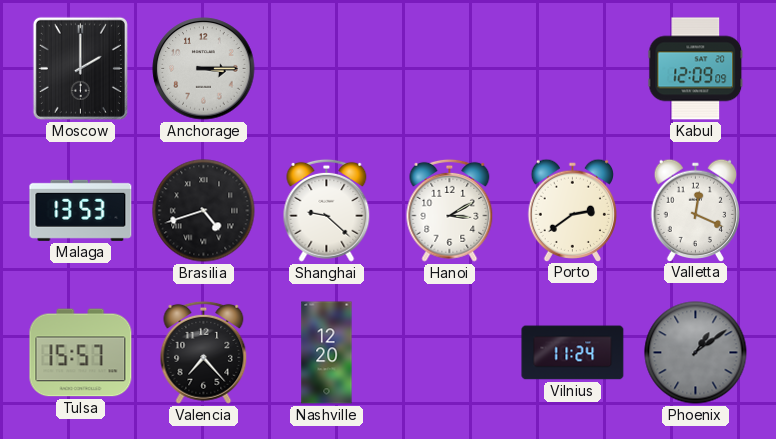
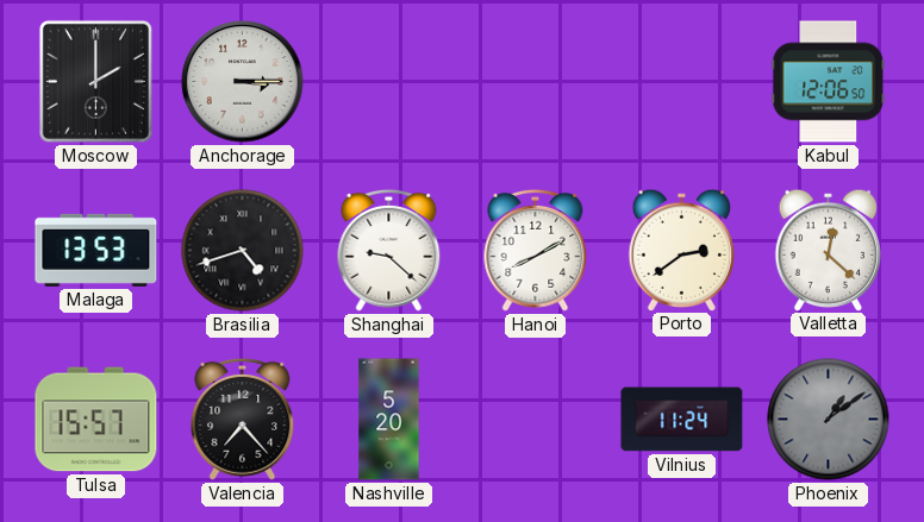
Kabul: 12:09 -> 12:06
Hanoi: 3:10 -> 8:10
Valletta: 12:19 -> 12:22
Nashville: 12:20 -> 5:20
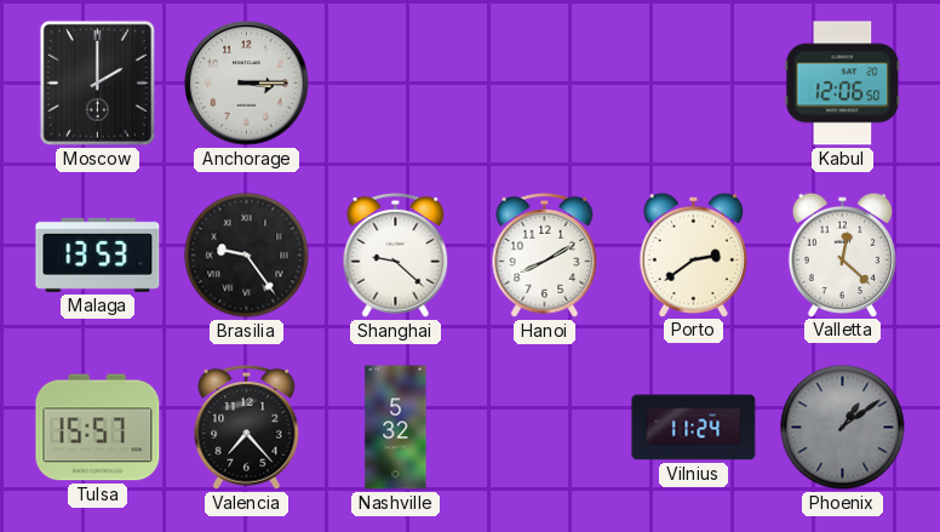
Brasilia: 4:42 -> 9:24
Nashville: 5:20 -> 5:32
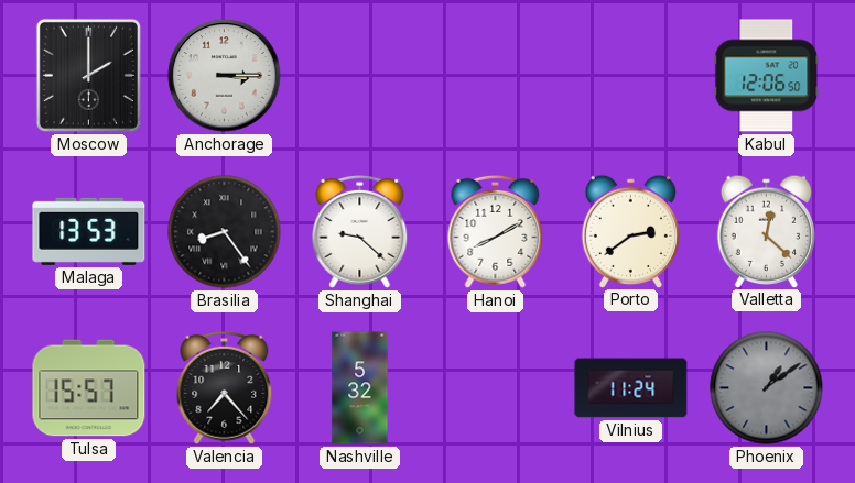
Brasilia: 9:24 -> 8:24
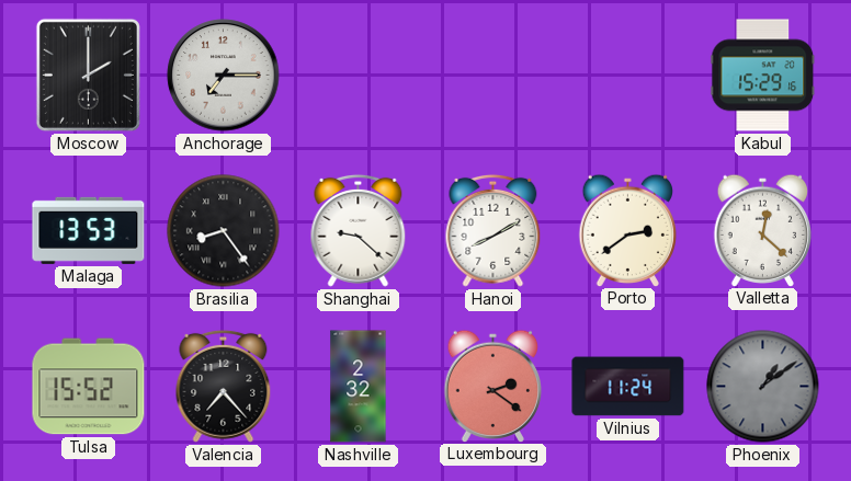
Anchorage: 3:15 -> 7:15
Kabul: 12:06 -> 15:29
Tulsa: 15:57 -> 15:52
Nashville: 5:32 -> 2:32
Luxembourg: none -> 2:21
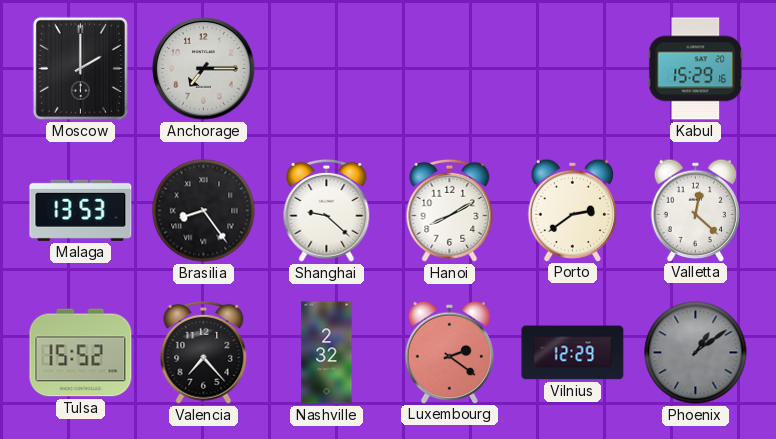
Vilnius: 11:24 -> 12:29
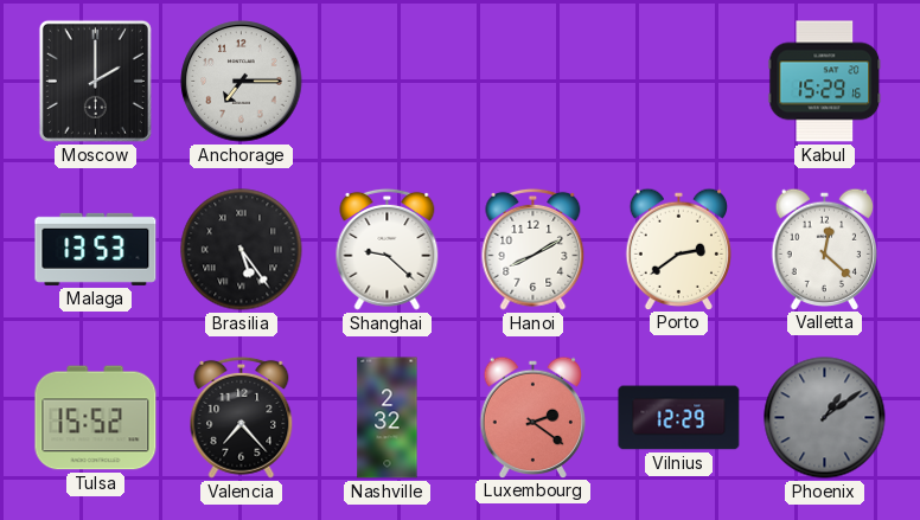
Brasilia: 8:24 -> 5:24
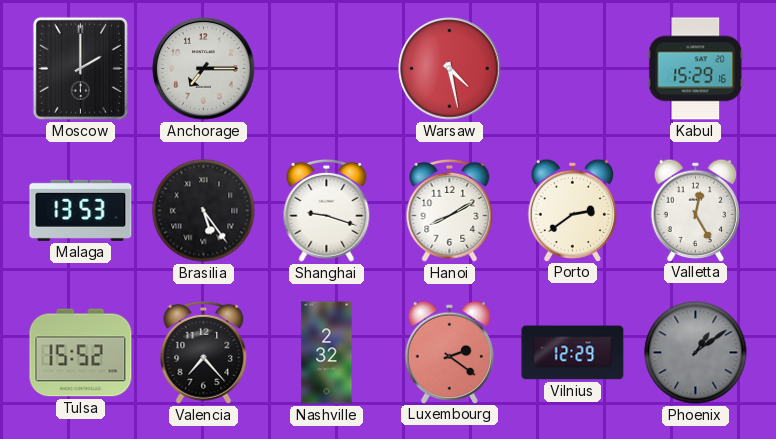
Warsaw: none -> 4:28
Shanghai: 9:22 -> 9:18
Valletta: 12:22 -> 12:25
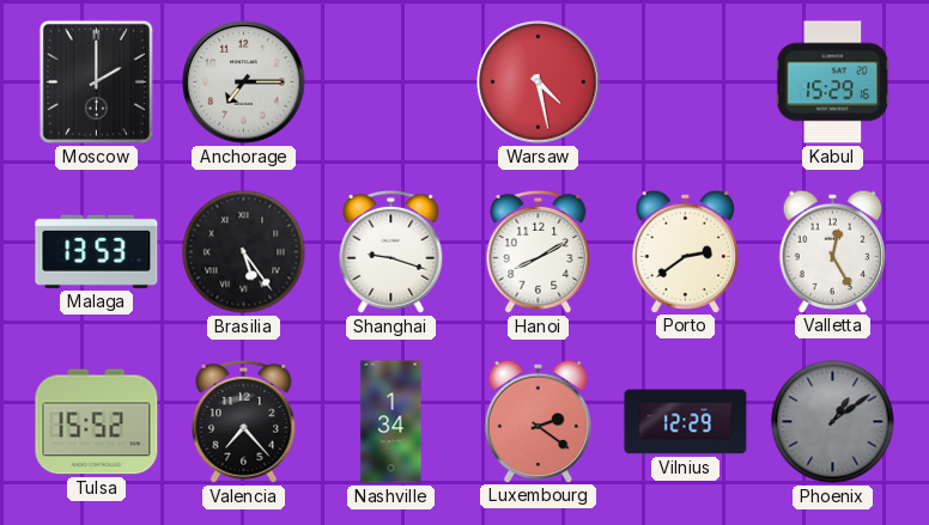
Nashville: 2:32 -> 1:34
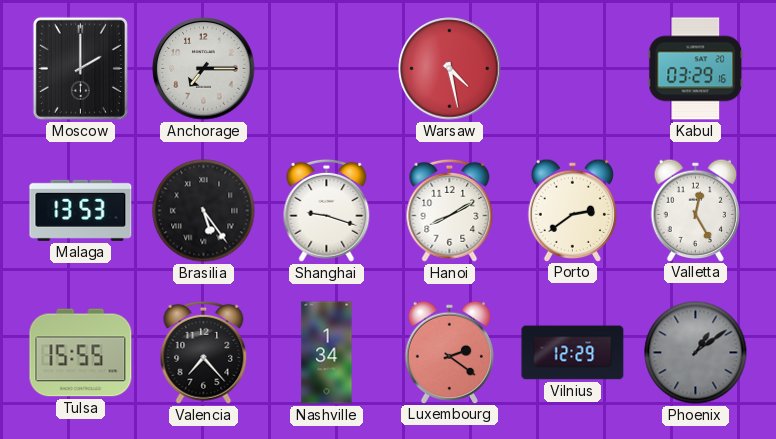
Kabul: 15:29 -> 03:29
Tulsa: 15:52 -> 15:55
